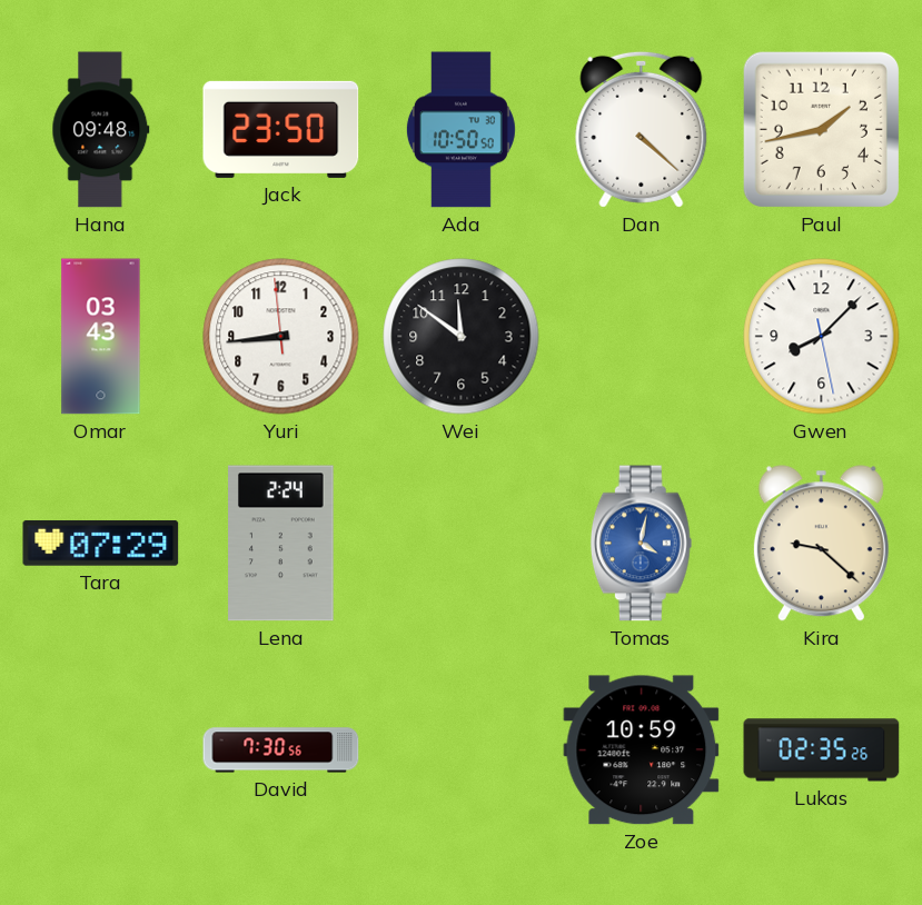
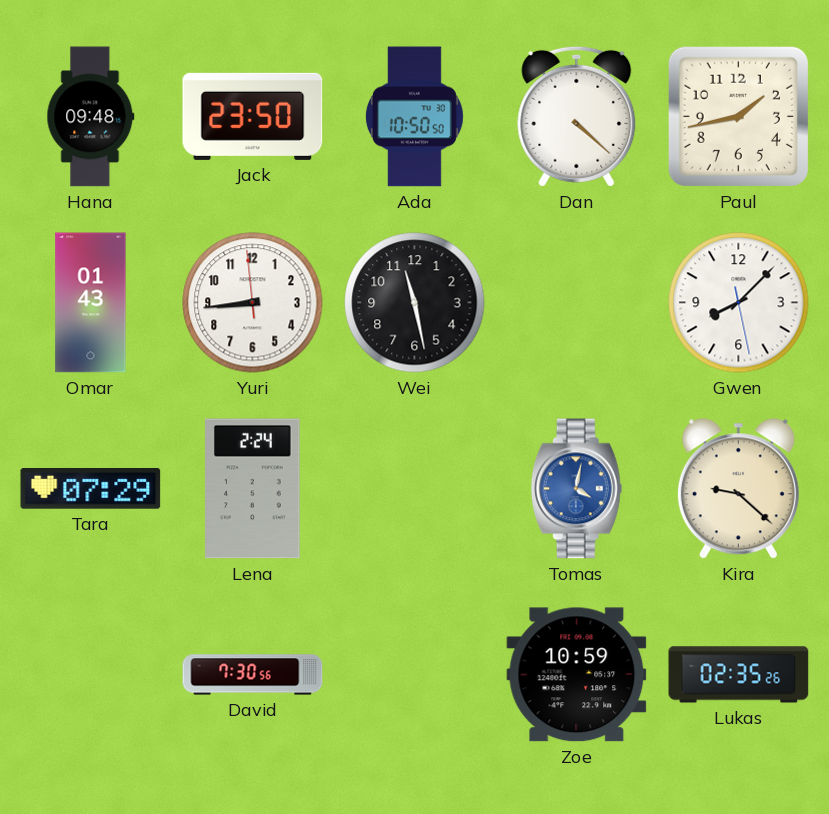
Omar: 03:43 -> 01:43
Wei: 11:51 -> 11:28
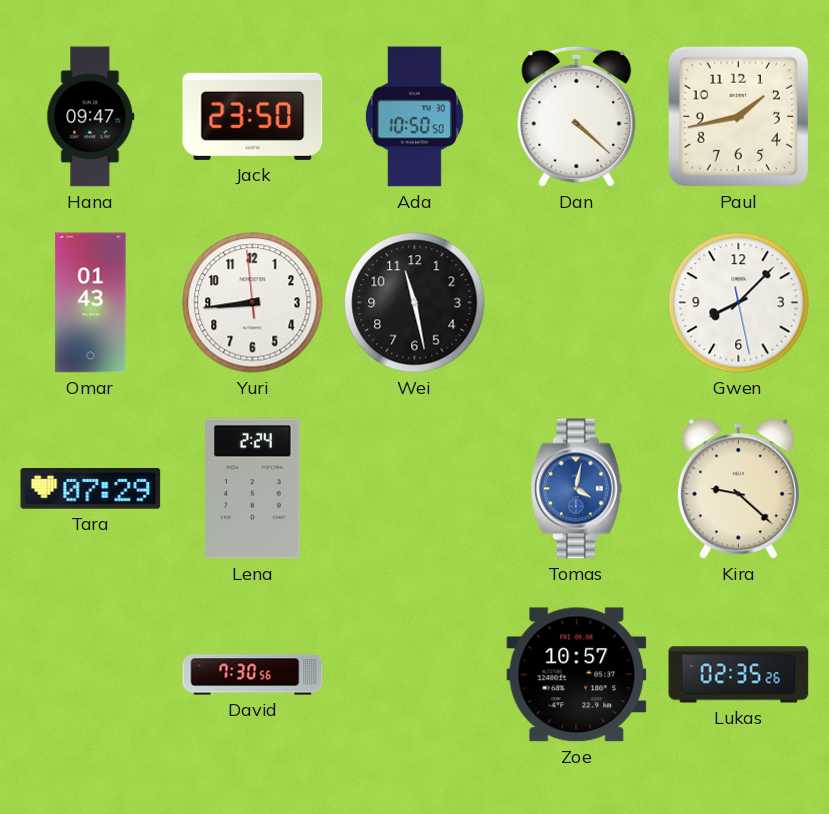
Hana: 09:48 -> 09:47
Zoe: 10:59 -> 10:57
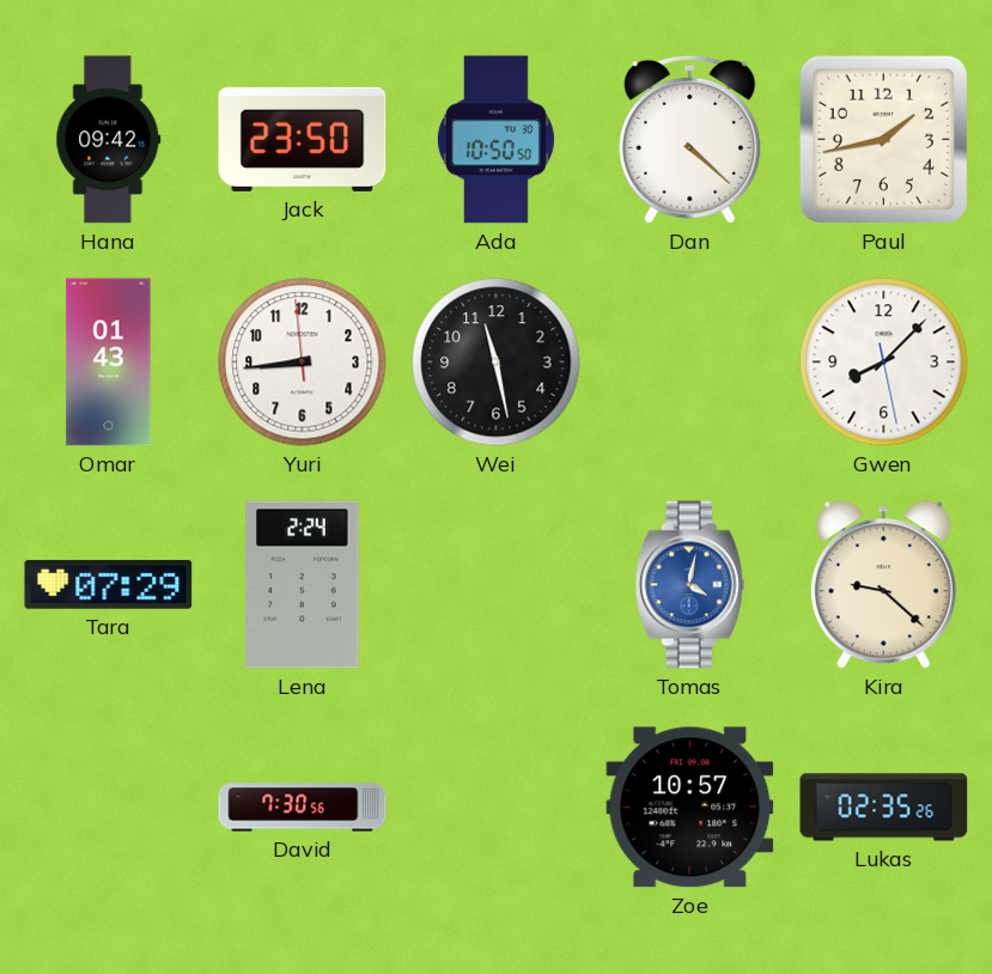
Hana: 09:47 -> 09:42
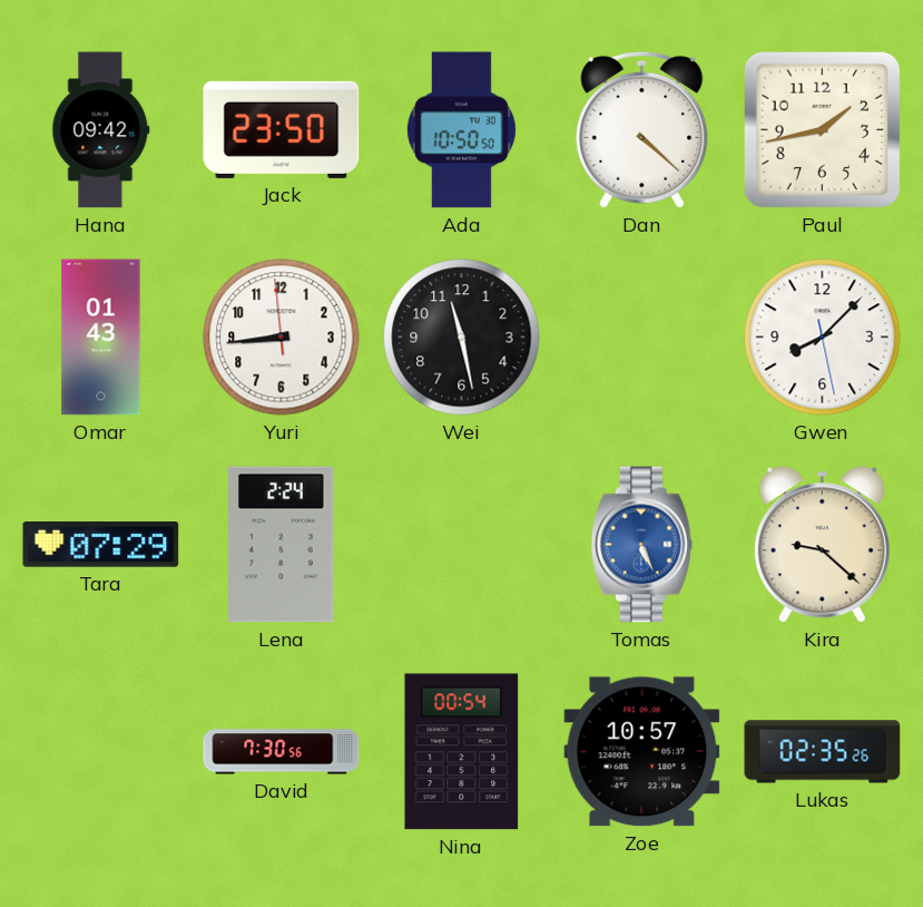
Tomas: 4:02 -> 5:26
Nina: none -> 00:54
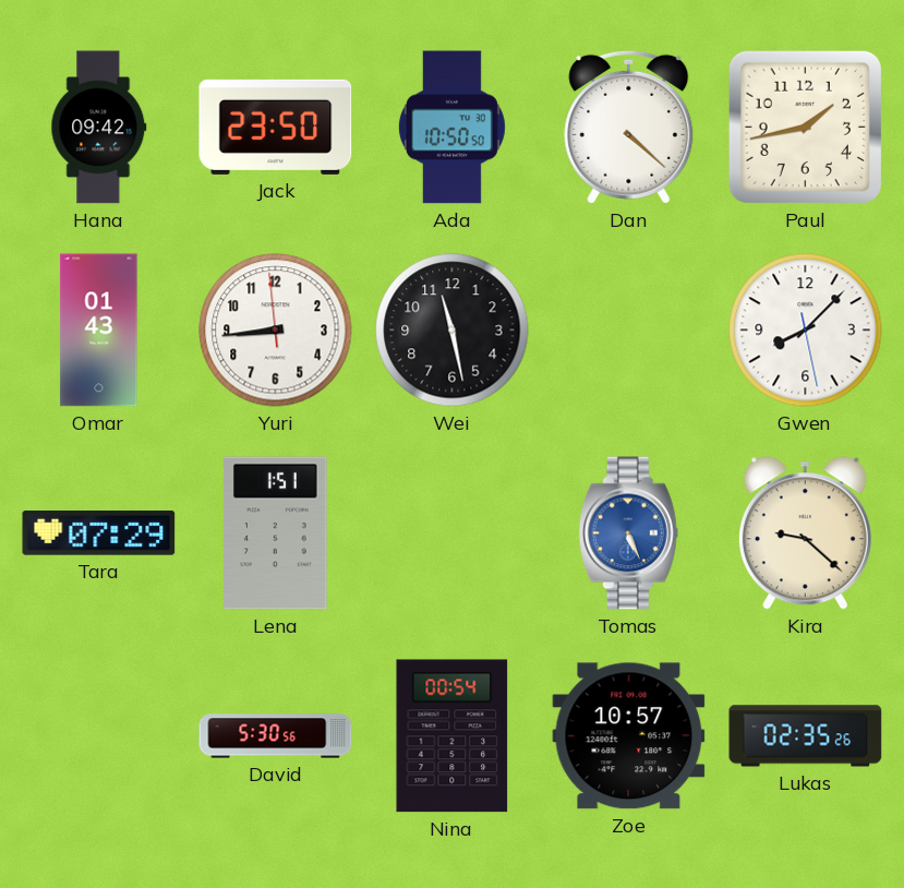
Lena: 2:24 -> 1:51
David: 7:30 -> 5:30
